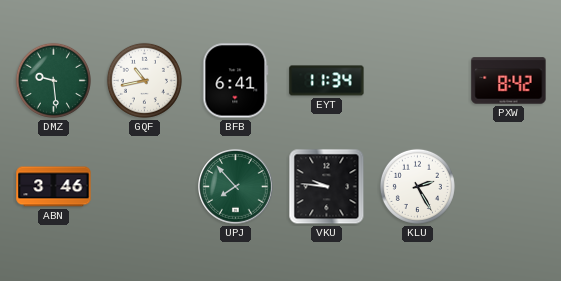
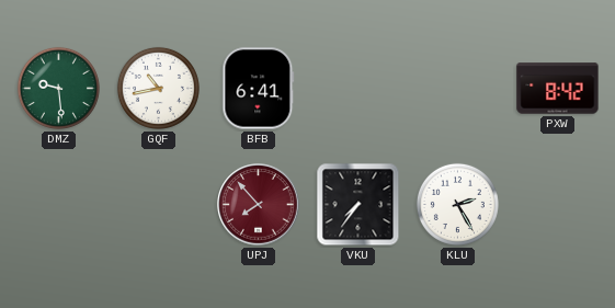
EYT: 11:34 -> none
ABN: 3:46 -> none
UPJ dial: green -> burgundy
VKU: 9:46 -> 7:36
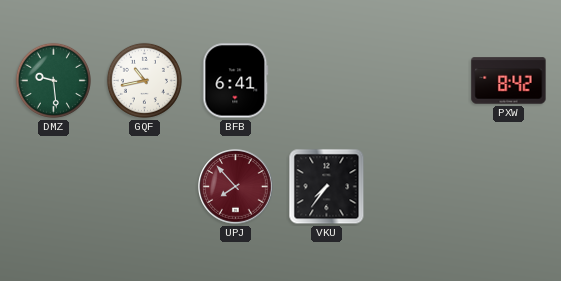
KLU: 2:25 -> none
